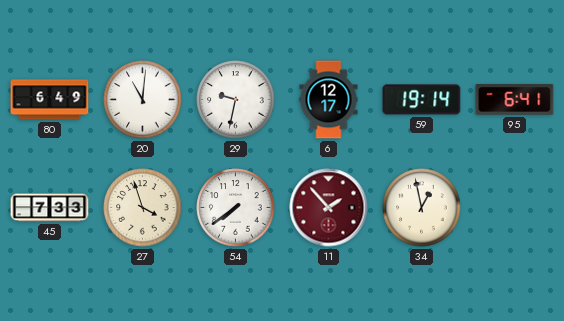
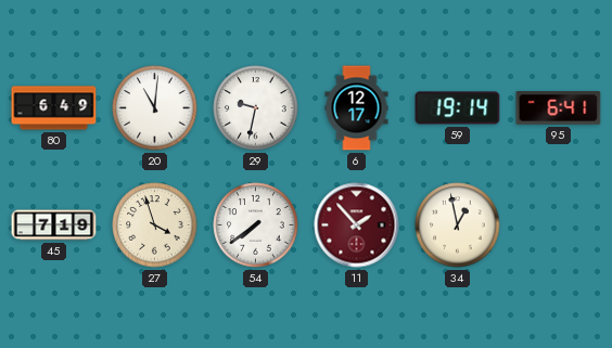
45: 7:33 -> 7:19
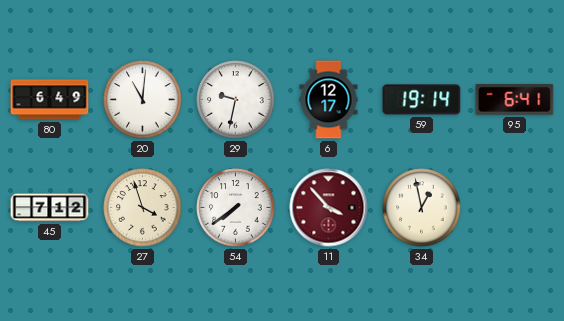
45: 7:19 -> 7:12
11: 1:53 -> 3:53
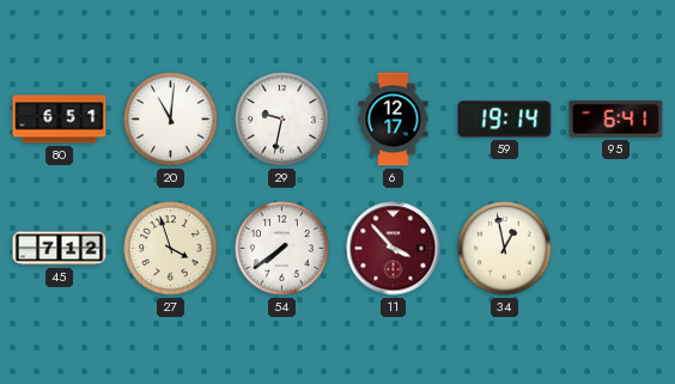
80: 6:49 -> 6:51
